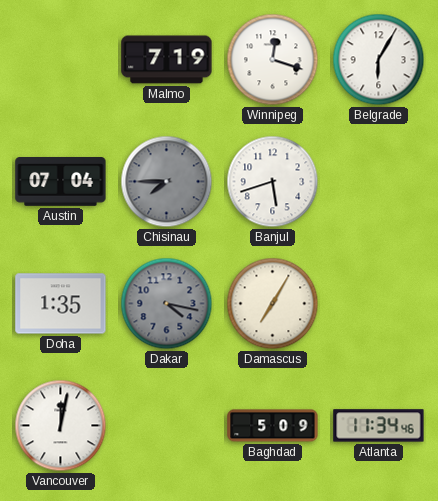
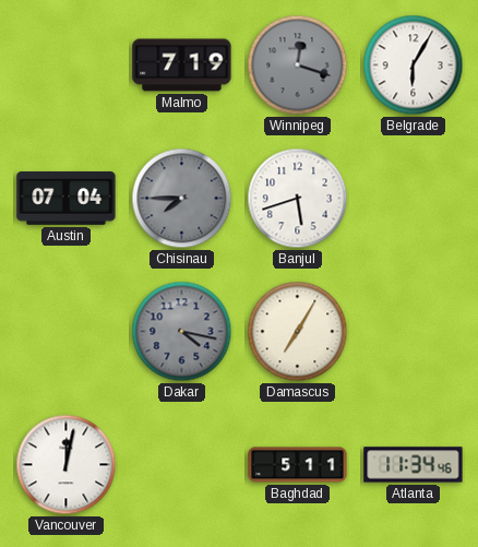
Winnipeg dial: white -> grey
Doha: 1:35 -> none
Baghdad: 5:09 -> 5:11
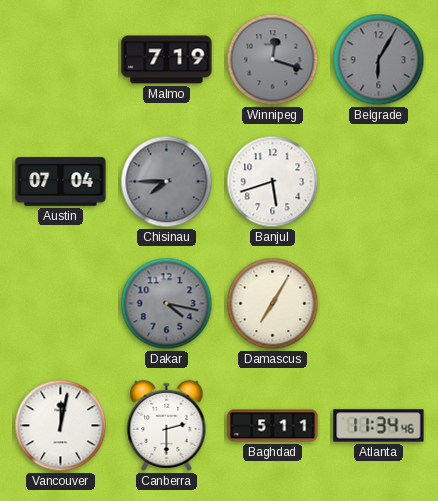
Belgrade dial: white -> grey
Canberra: none -> 2:30
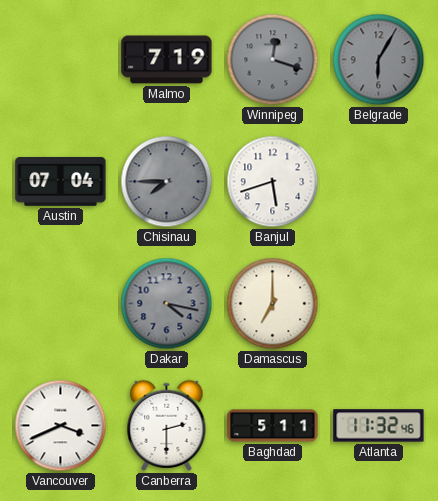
Damascus: 7:05 -> 7:00
Vancouver: 12:02 -> 3:41
Atlanta: 11:34 -> 11:32
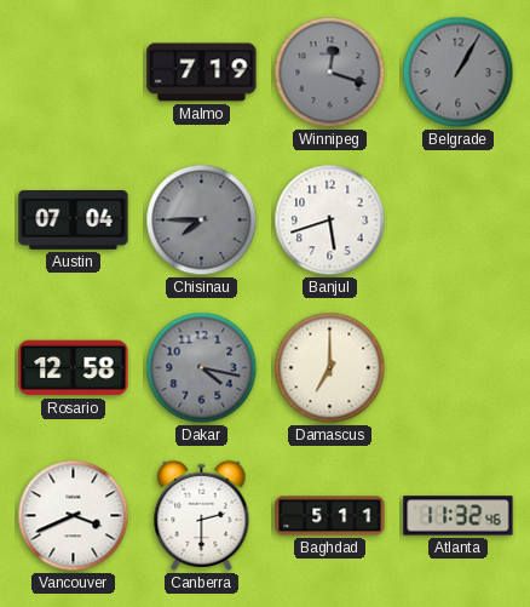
Belgrade: 6:05 -> 1:05
Rosario: none -> 12:58
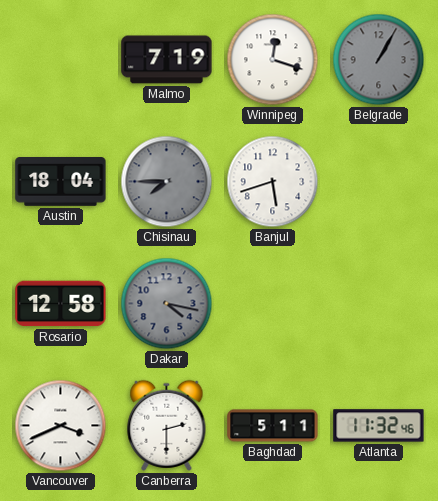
Winnipeg dial: grey -> white
Austin: 07:04 -> 18:04
Damascus: 7:00 -> none
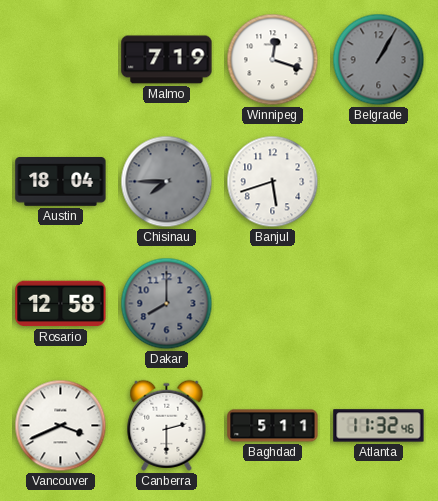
Dakar: 4:17 -> 8:00
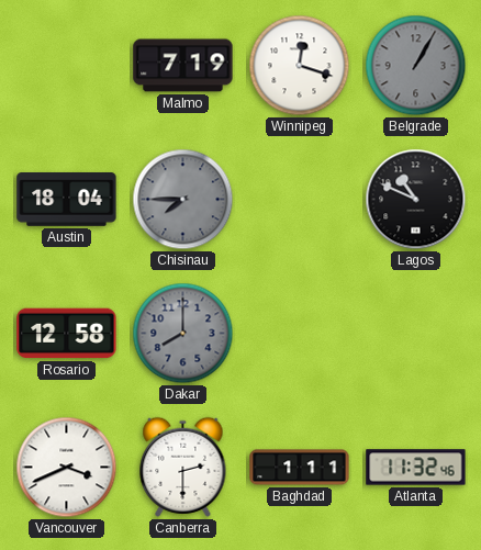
Banjul: 5:42 -> none
Lagos: none -> 10:49
Baghdad: 5:11 -> 1:11
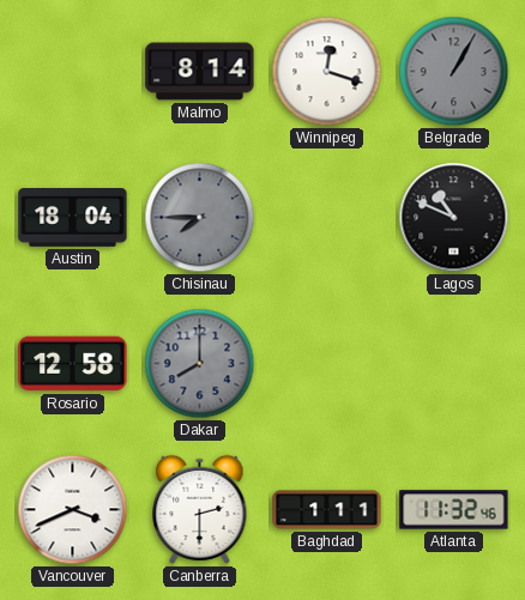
Malmo: 7:19 -> 8:14
